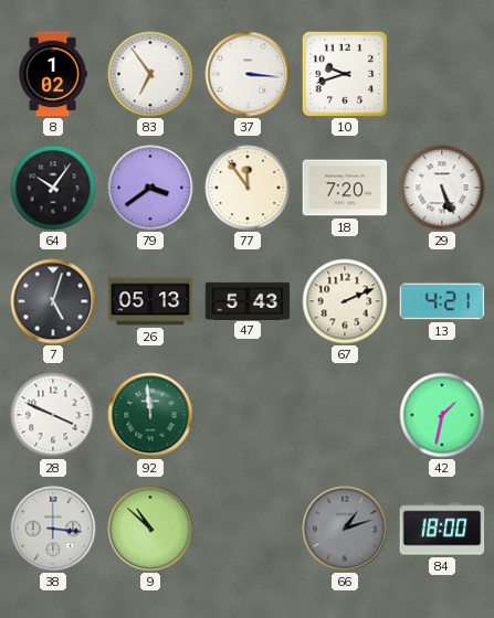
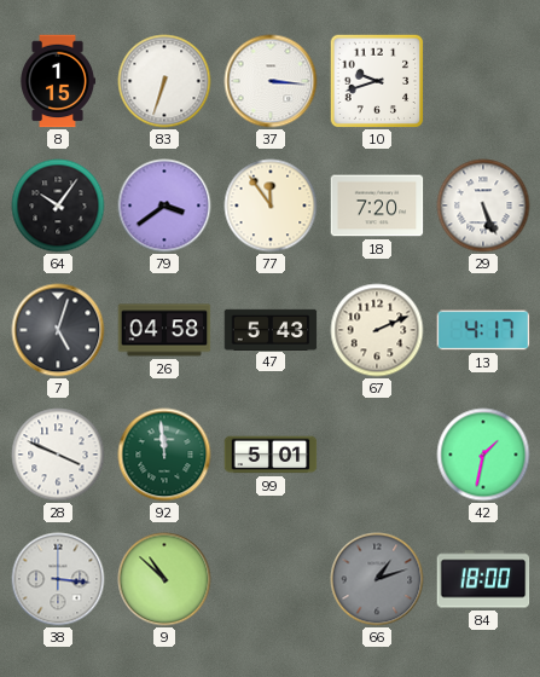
8: 1:02 -> 1:15
83: 6:54 -> 6:33
26: 05:13 -> 04:58
13: 4:21 -> 4:17
99: none -> 5:01
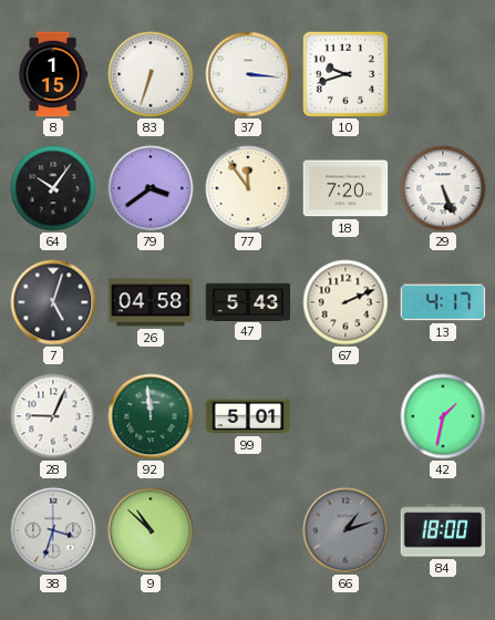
28: 3:49 -> 9:04
38: 3:16 -> 3:33
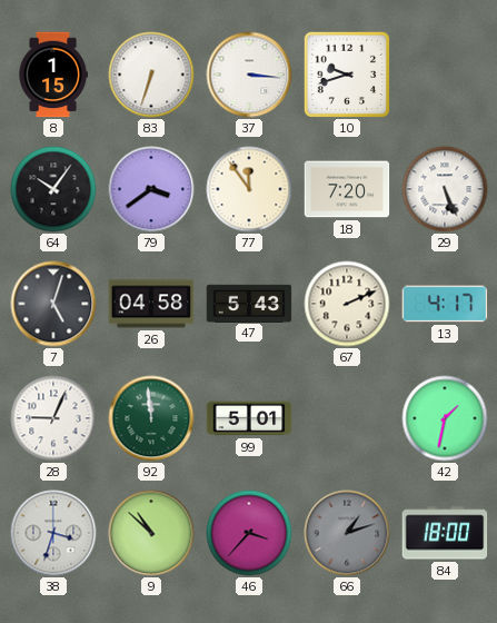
46: none -> 3:37
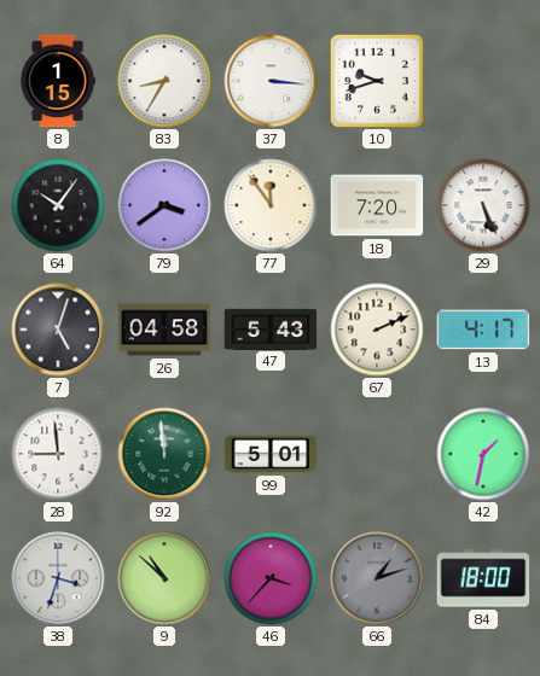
83: 6:33 -> 8:35
28: 9:04 -> 8:59
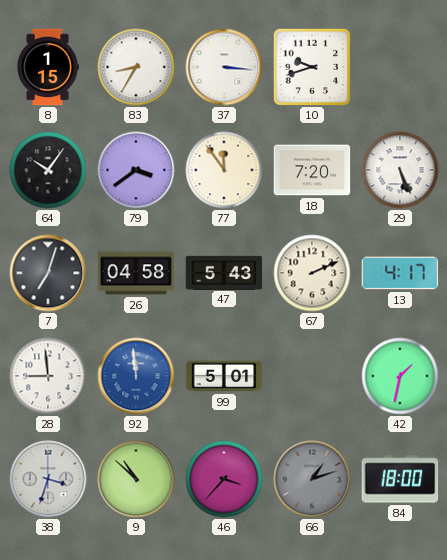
7: 5:03 -> 7:03
92 dial: green -> blue
